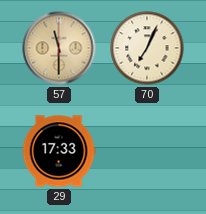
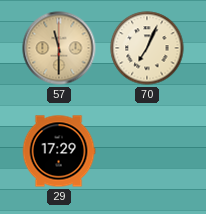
29: 17:33 -> 17:29
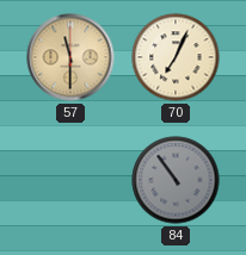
29: 17:29 -> none
84: none -> 10:54
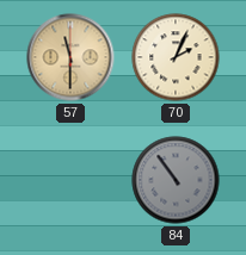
70: 7:04 -> 2:04
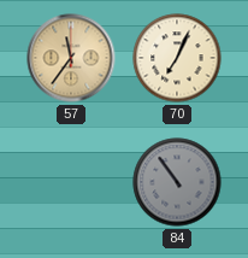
57: 11:30 -> 11:36
70: 2:04 -> 7:04
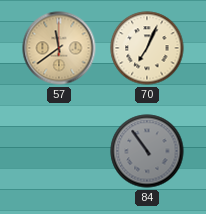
57: 11:36 -> 11:39
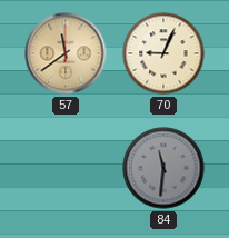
70: 7:04 -> 9:04
84: 10:54 -> 11:31
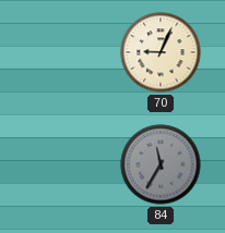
57: 11:39 -> none
84: 11:31 -> 11:35
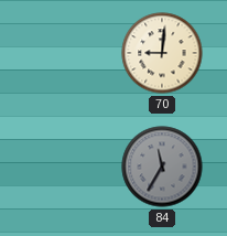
70: 9:04 -> 9:01
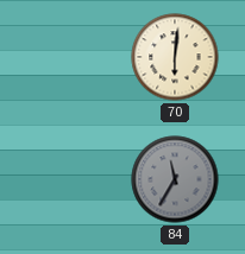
70: 9:01 -> 6:01
